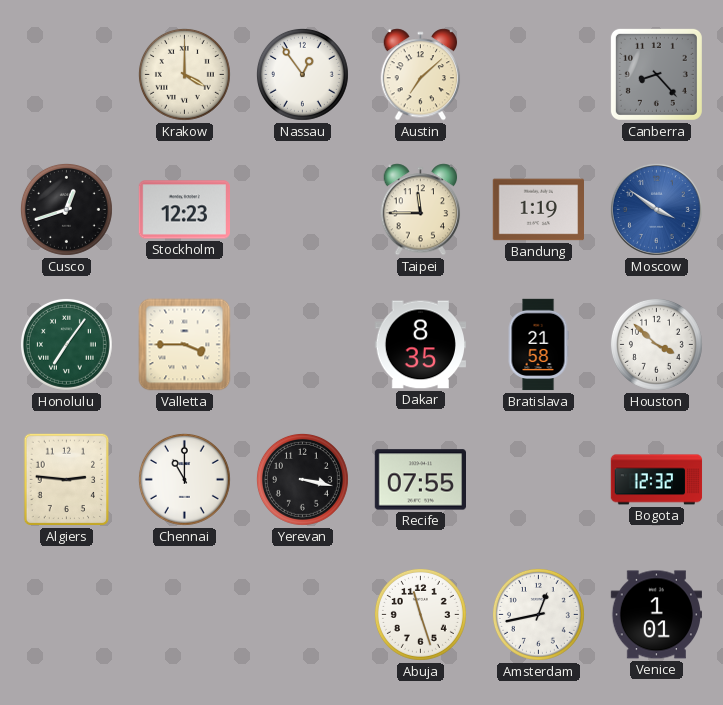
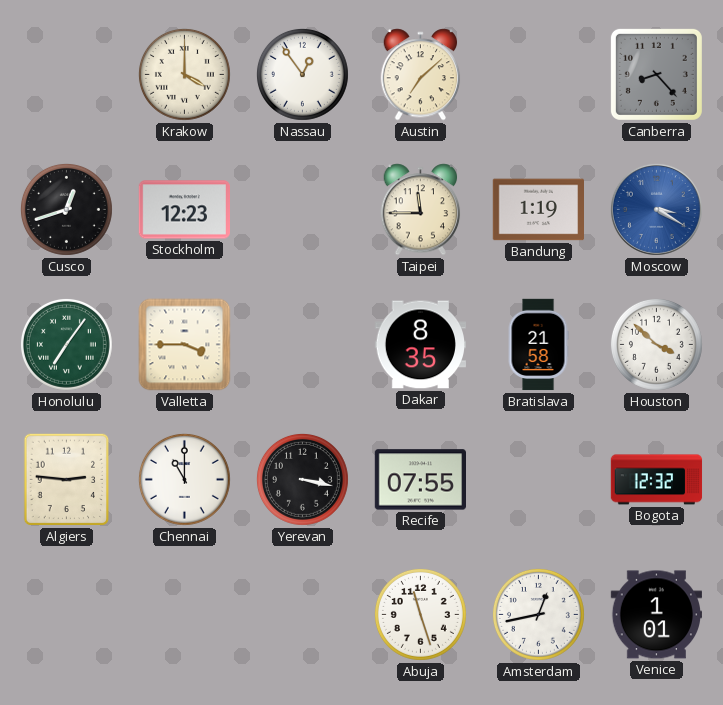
Moscow: 3:51 -> 3:20
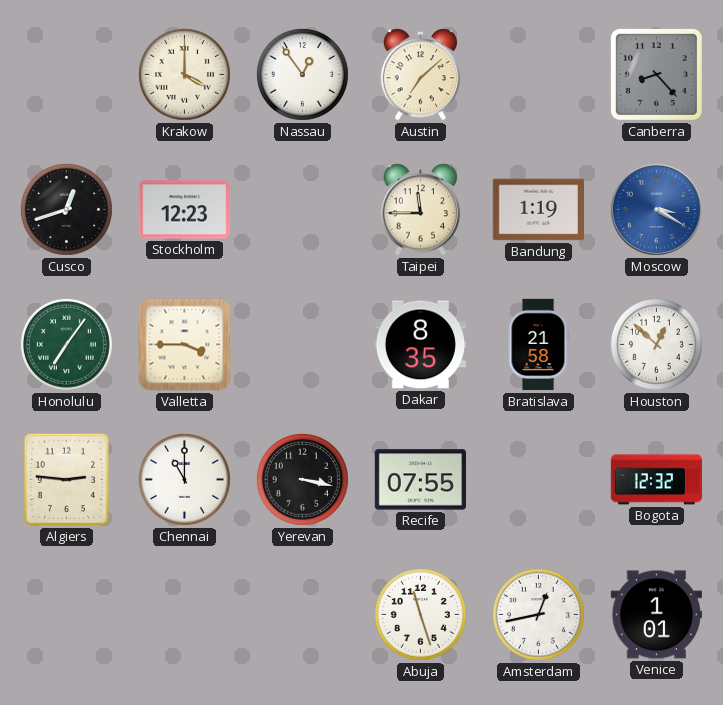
Houston: 3:52 -> 12:52
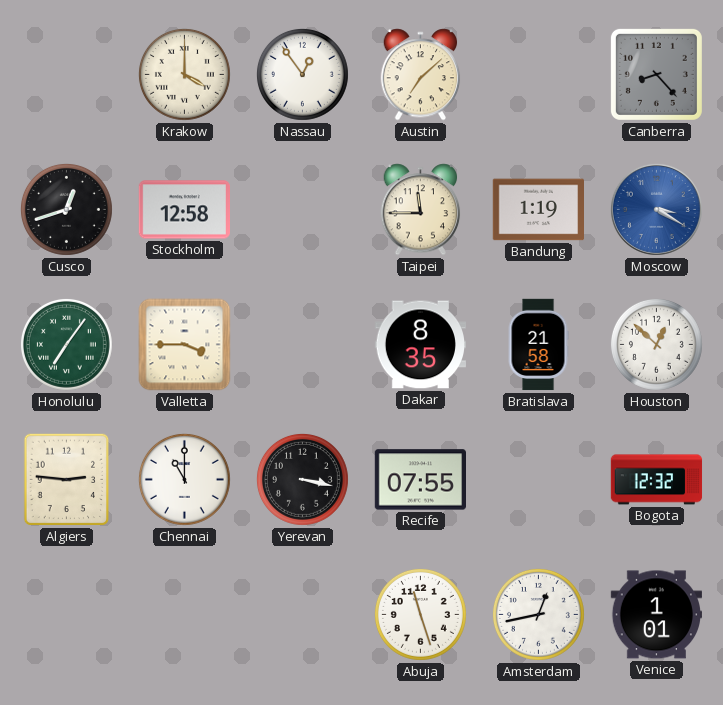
Stockholm: 12:23 -> 12:58
